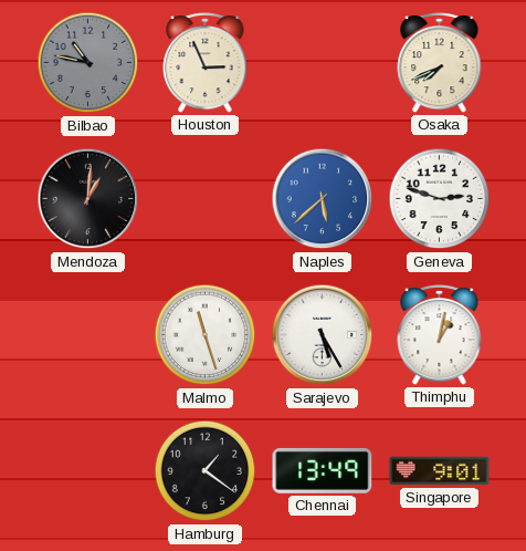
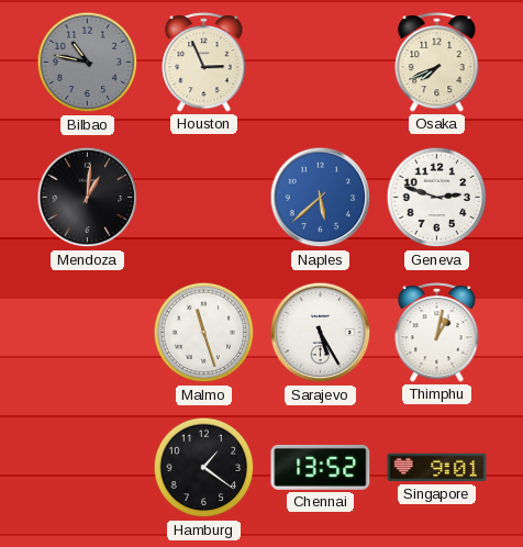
Chennai: 13:49 -> 13:52
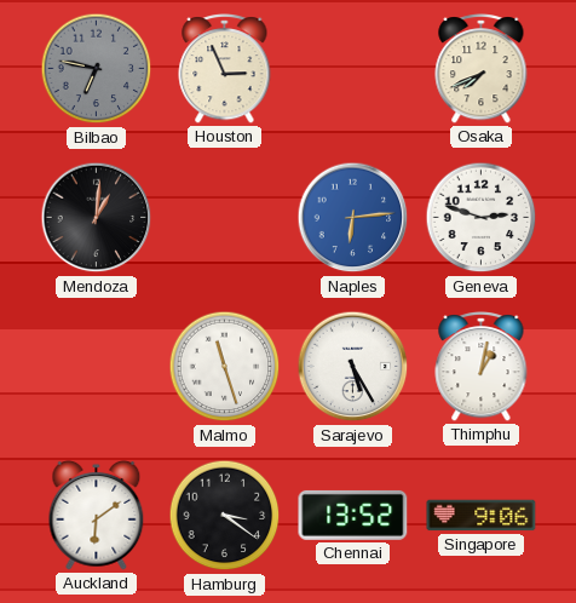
Bilbao: 10:47 -> 6:47
Naples: 5:38 -> 6:14
Auckland: none -> 6:09
Hamburg: 1:21 -> 3:21
Singapore: 9:01 -> 9:06
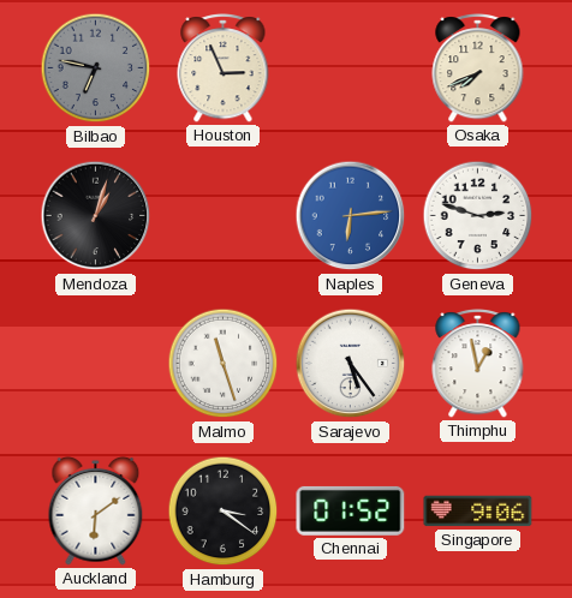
Mendoza: 1:01 -> 1:03
Sarajevo: 5:25 -> 5:24
Thimphu: 1:02 -> 12:58
Chennai: 13:52 -> 01:52
